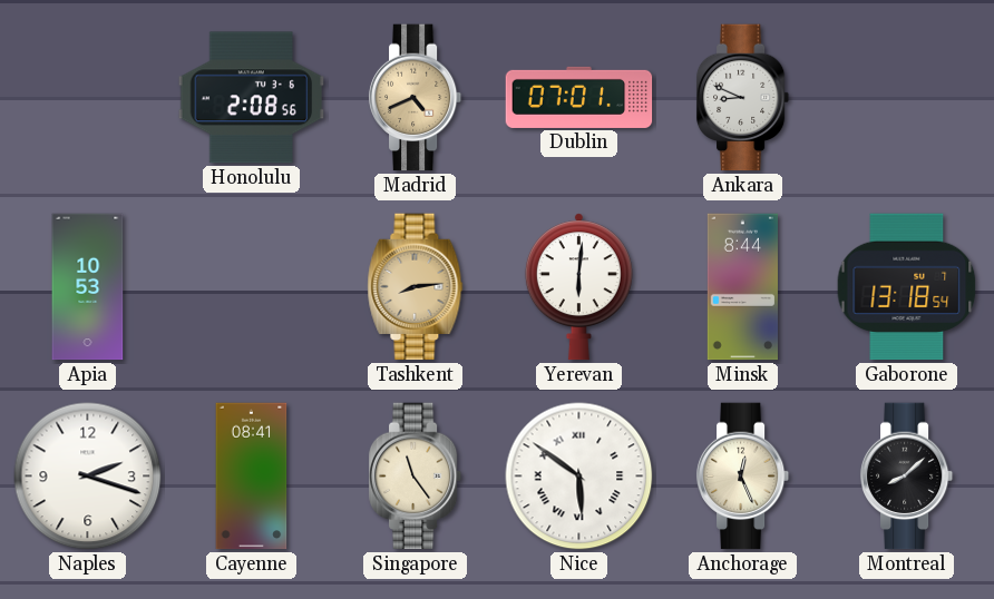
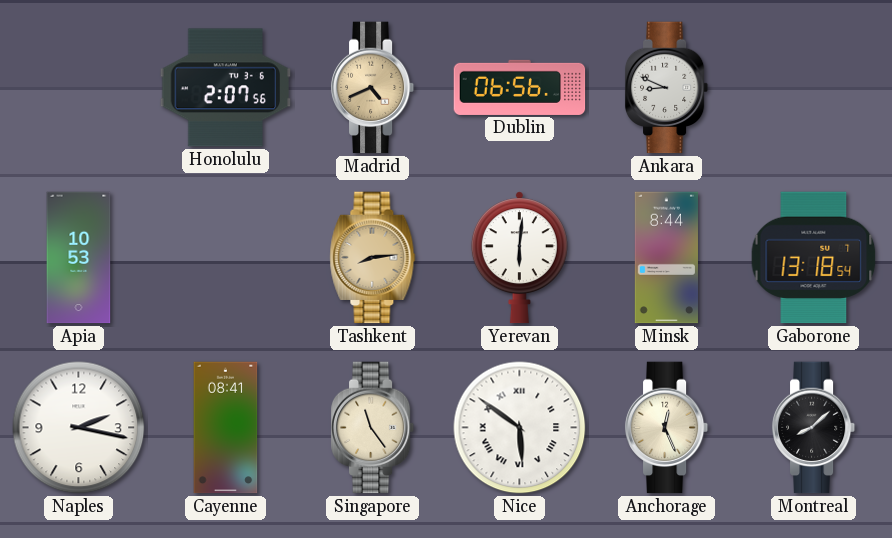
Honolulu: 2:08 -> 2:07
Dublin: 07:01 -> 06:56
Naples: 2:18 -> 2:17
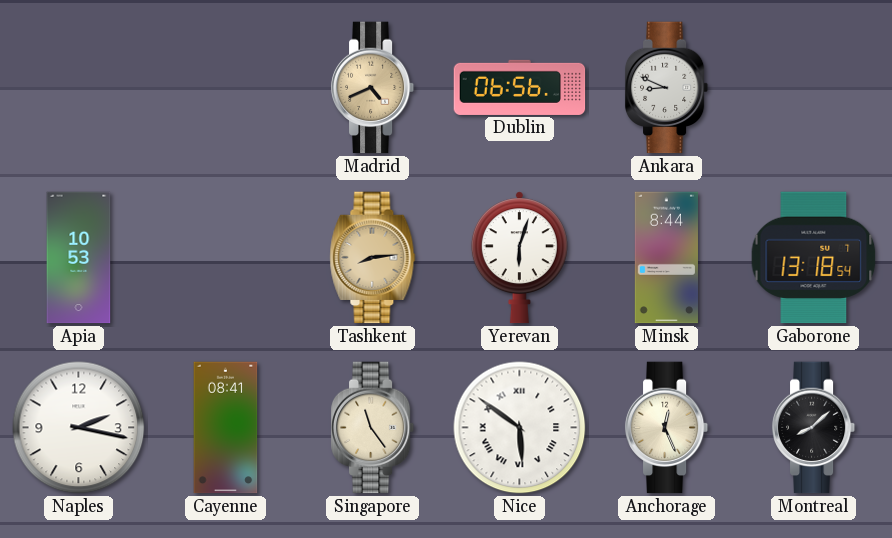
Honolulu: 2:07 -> none
Yerevan: 6:01 -> 6:03
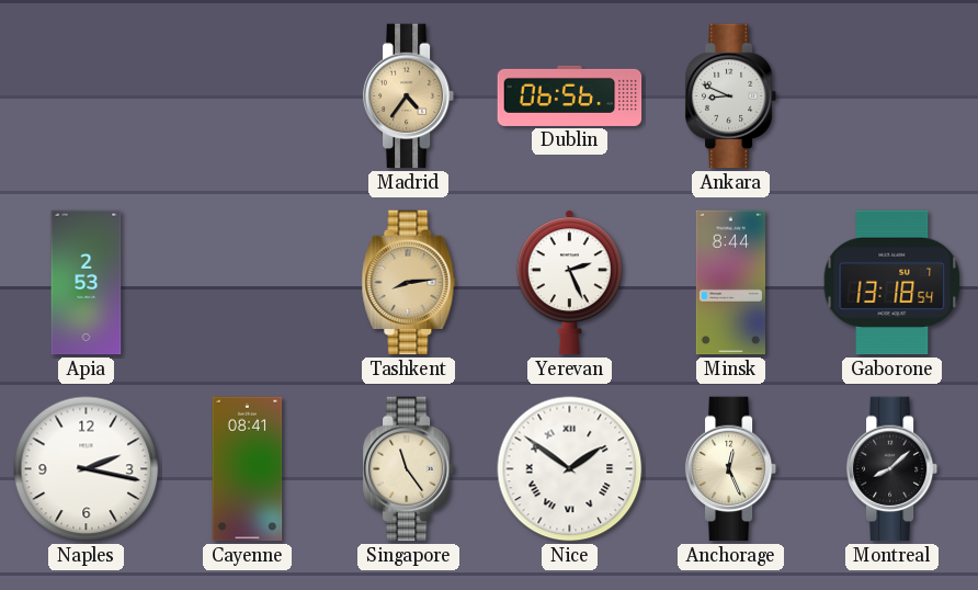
Madrid: 4:41 -> 4:36
Apia: 10:53 -> 2:53
Yerevan: 6:03 -> 2:26
Nice: 5:51 -> 1:51
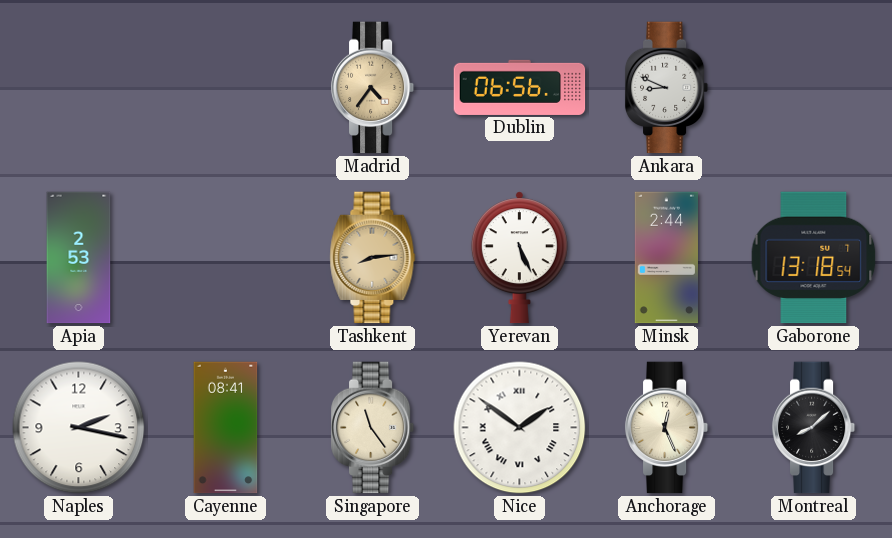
Yerevan: 2:26 -> 5:26
Minsk: 8:44 -> 2:44
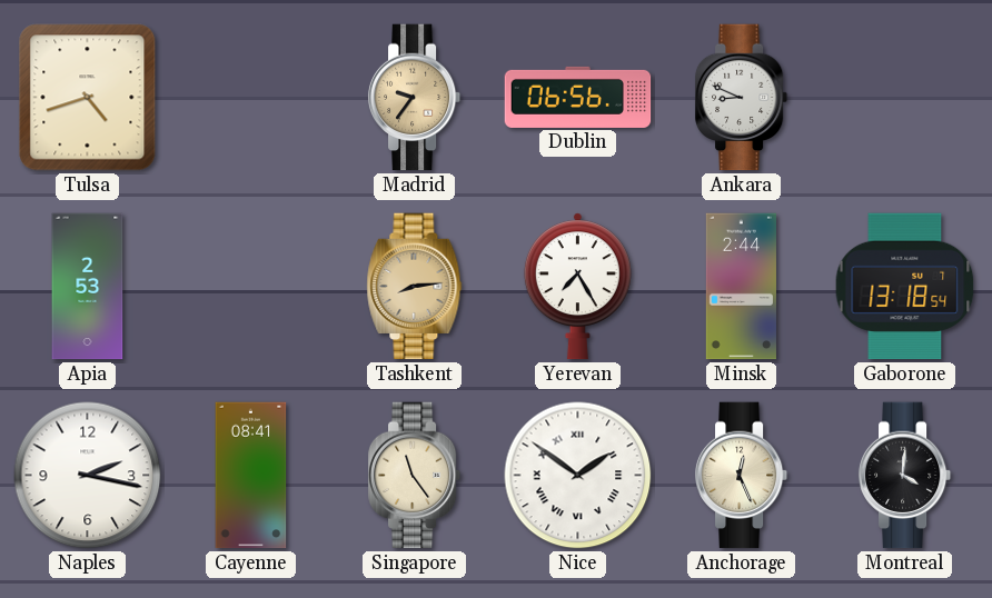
Tulsa: none -> 4:42
Madrid: 4:36 -> 9:36
Yerevan: 5:26 -> 7:25
Montreal: 8:08 -> 4:01
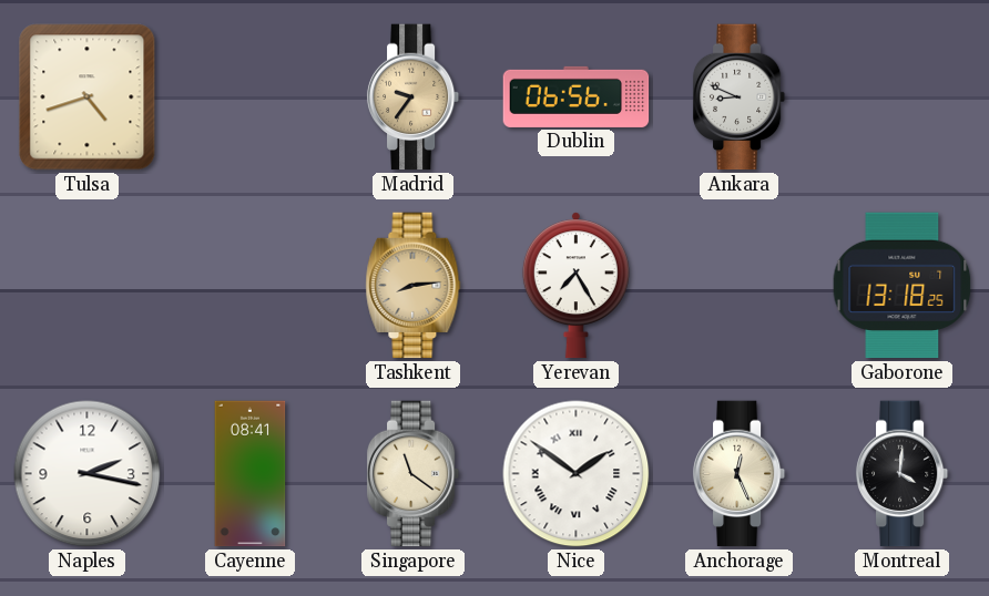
Apia: 2:53 -> none
Minsk: 2:44 -> none
Gaborone: 13:18:54 -> 13:18:25
Singapore: 11:24 -> 11:21
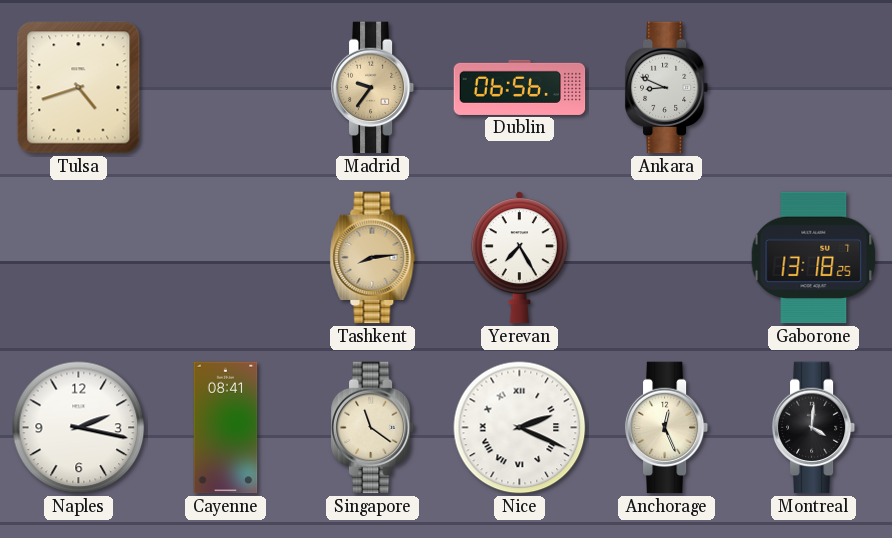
Nice: 1:51 -> 2:19
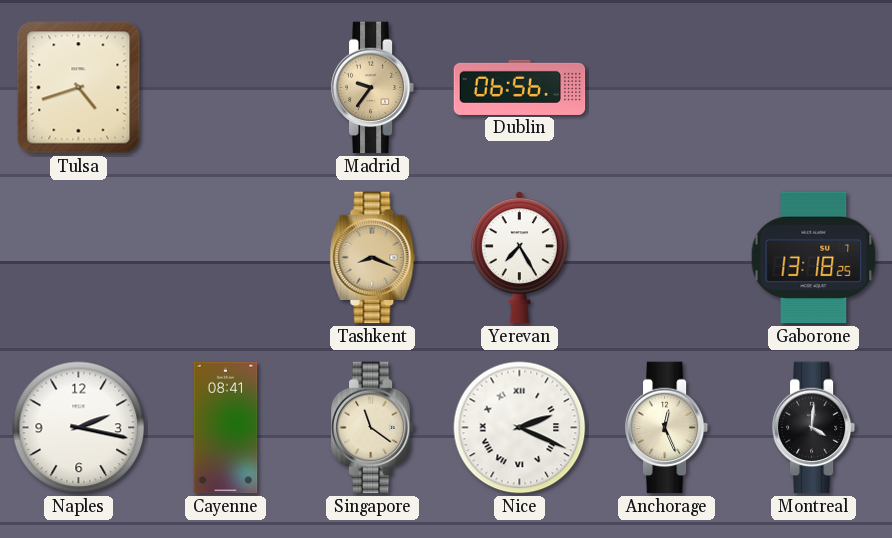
Ankara: 8:49 -> none
Tashkent: 8:14 -> 8:19
